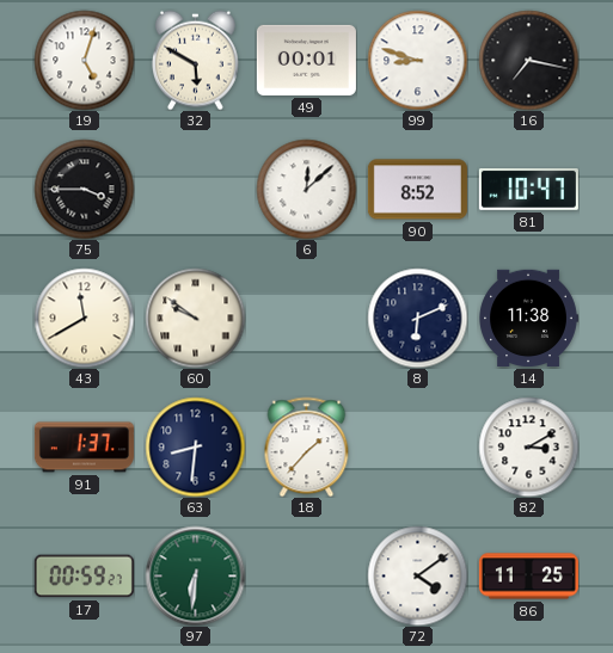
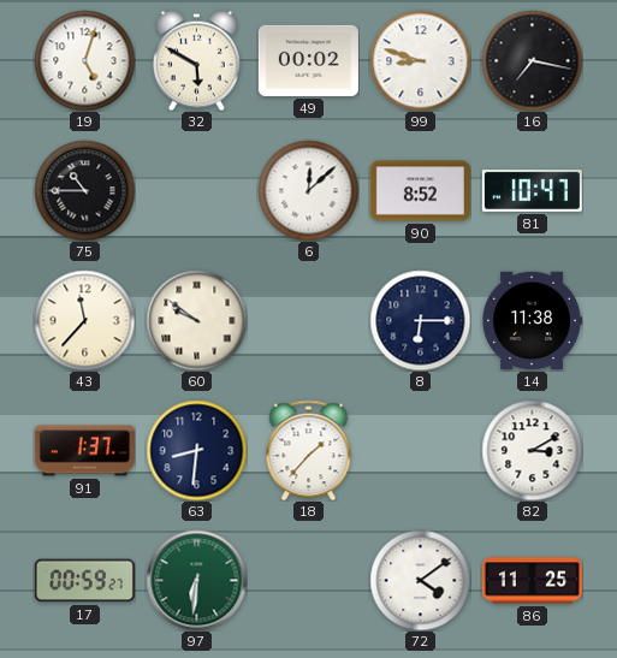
49: 00:01 -> 00:02
75: 3:45 -> 10:45
43: 11:40 -> 11:37
8: 6:11 -> 6:15
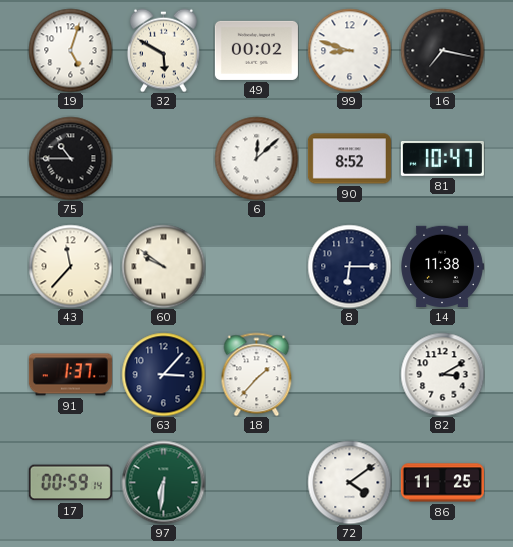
63: 8:31 -> 3:07
17: 00:59:27 -> 00:59:14
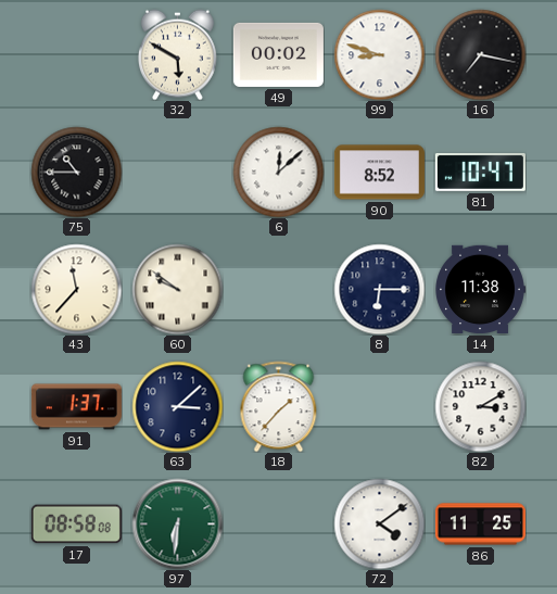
19: 5:03 -> none
63: 3:07 -> 3:08
17: 00:59 -> 08:58
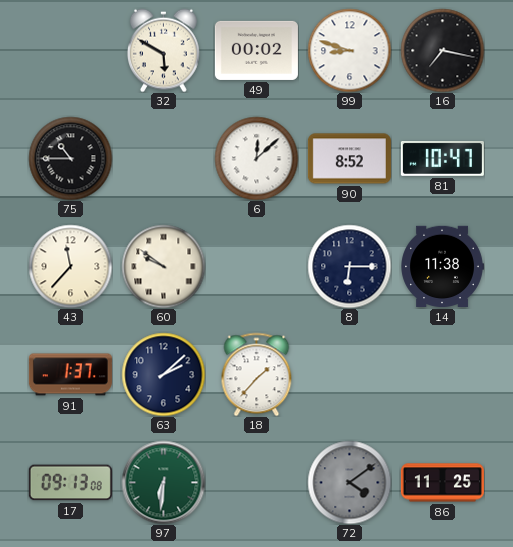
63: 3:08 -> 2:08
82: 3:10 -> none
17: 08:58 -> 09:13
72 dial: white -> grey
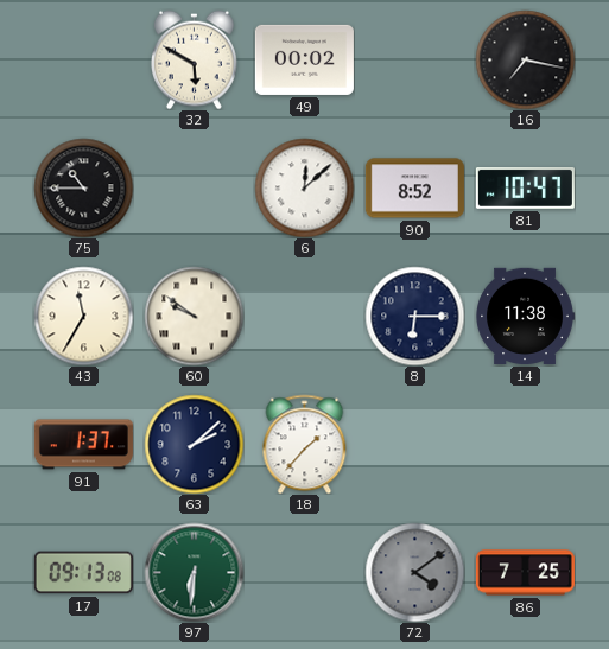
99: 8:48 -> none
43: 11:37 -> 11:35
86: 11:25 -> 7:25
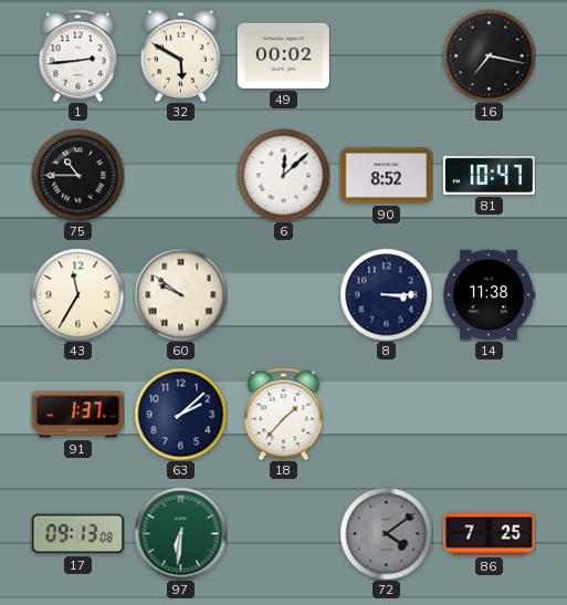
1: none -> 2:44
8: 6:15 -> 3:15
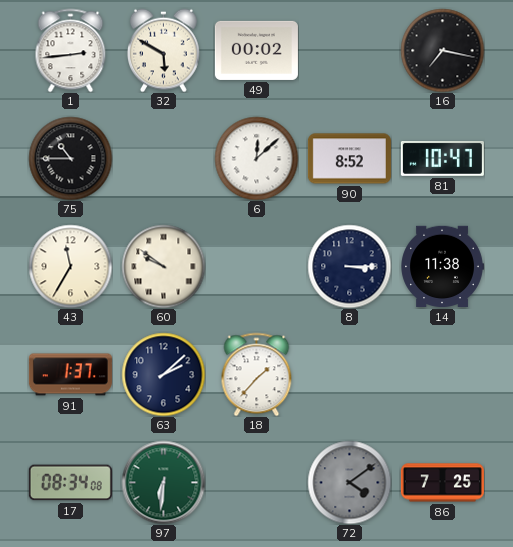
17: 09:13 -> 08:34
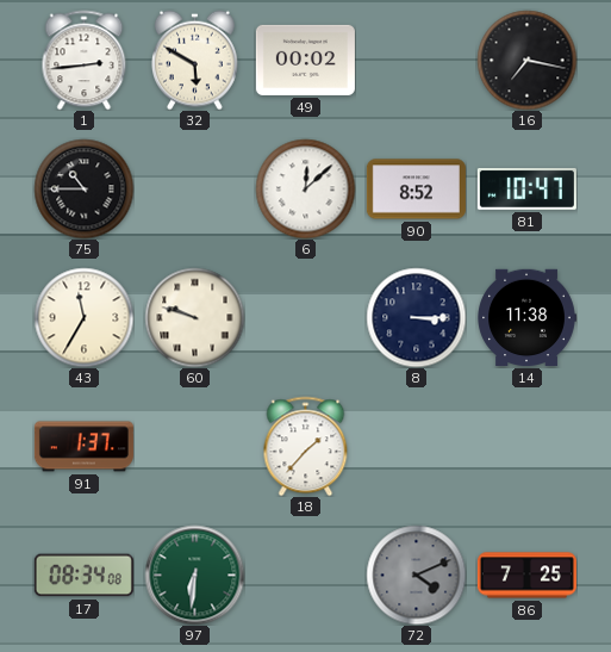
60: 9:51 -> 9:48
63: 2:08 -> none
72: 4:09 -> 4:11
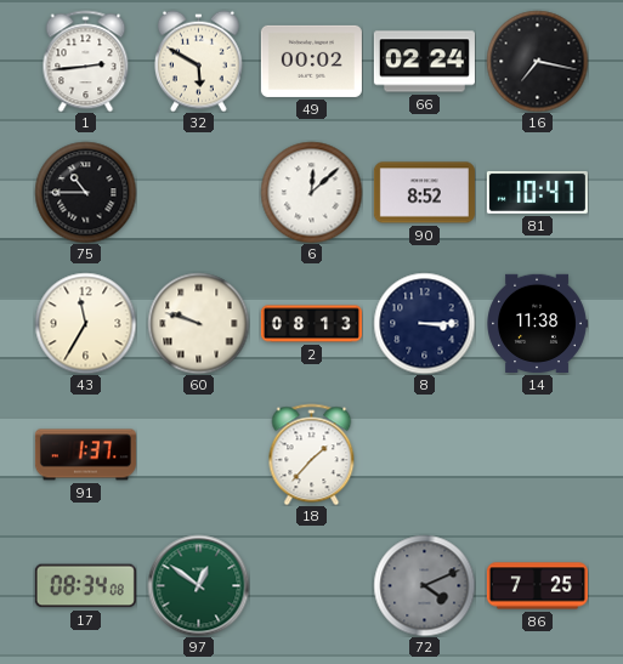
66: none -> 02:24
2: none -> 08:13
97: 6:31 -> 12:51
